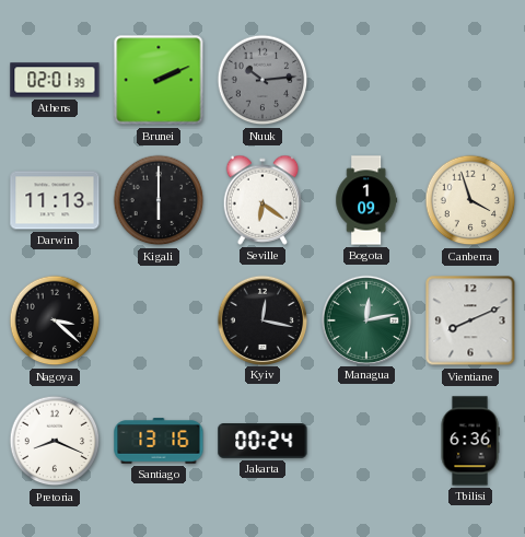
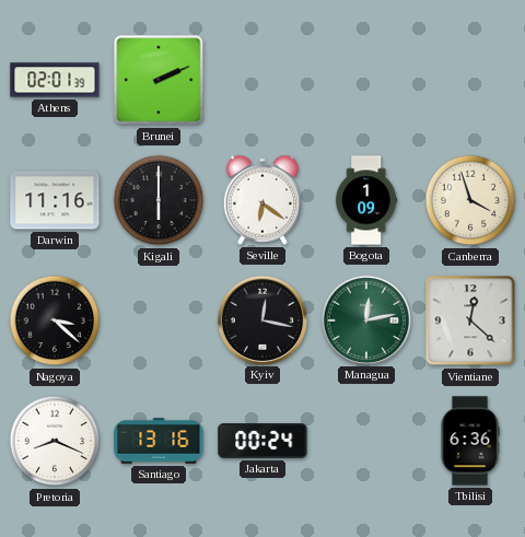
Nuuk: 10:14 -> none
Darwin: 11:13 -> 11:16
Vientiane: 8:11 -> 12:22
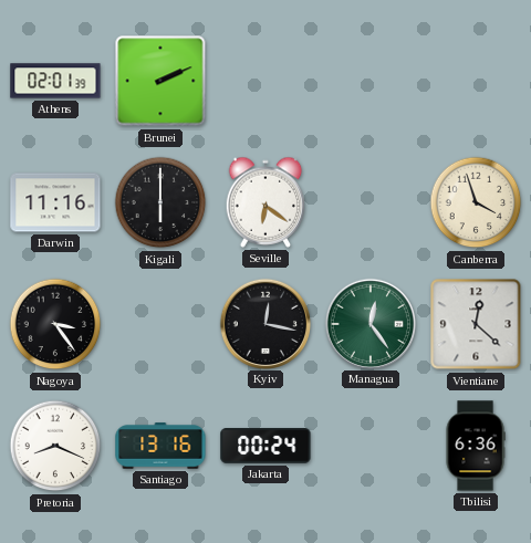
Bogota: 1:09 -> none
Nagoya: 3:22 -> 3:24
Managua: 12:13 -> 12:24
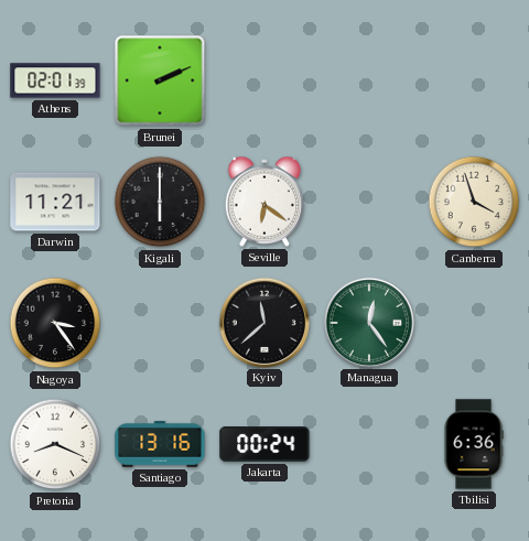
Darwin: 11:16 -> 11:21
Kyiv: 12:17 -> 11:38
Vientiane: 12:22 -> none
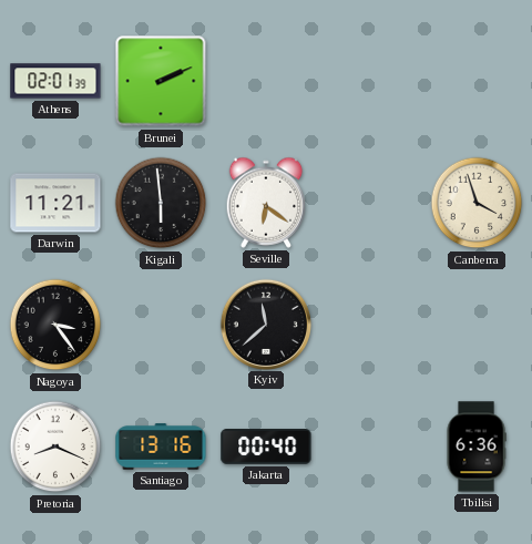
Kigali: 6:00 -> 5:59
Managua: 12:24 -> none
Jakarta: 00:24 -> 00:40
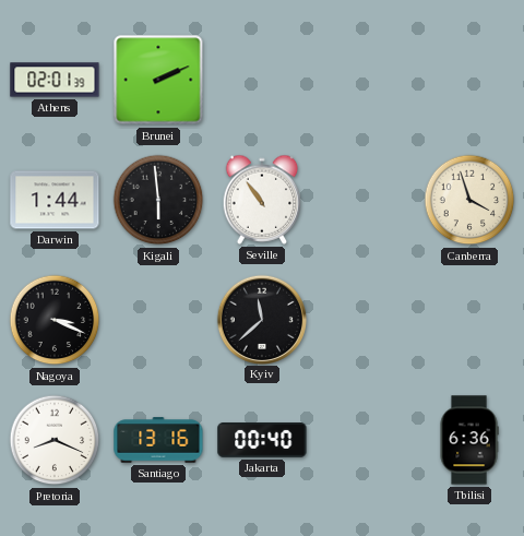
Darwin: 11:21 -> 1:44
Seville: 6:21 -> 10:54
Nagoya: 3:24 -> 3:19
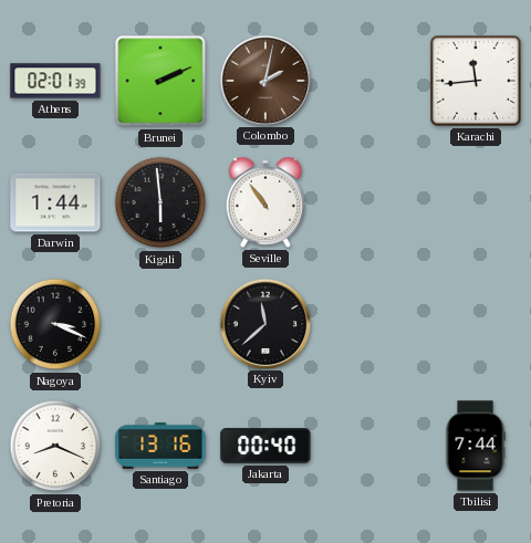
Colombo: none -> 2:02
Karachi: none -> 11:44
Canberra: 3:57 -> none
Tbilisi: 6:36 -> 7:44
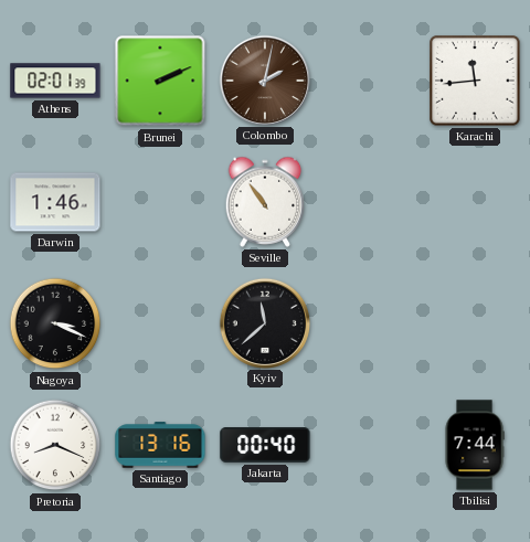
Darwin: 1:44 -> 1:46
Kigali: 5:59 -> none
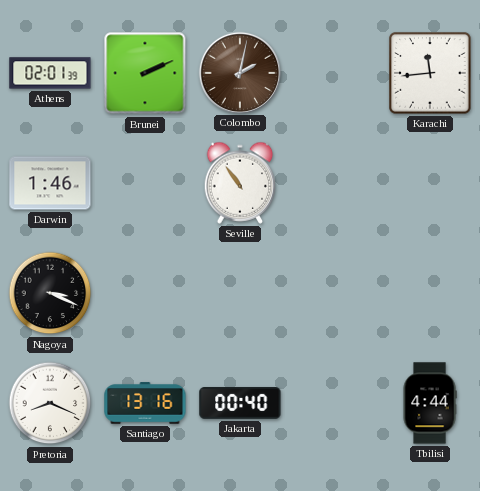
Kyiv: 11:38 -> none
Tbilisi: 7:44 -> 4:44
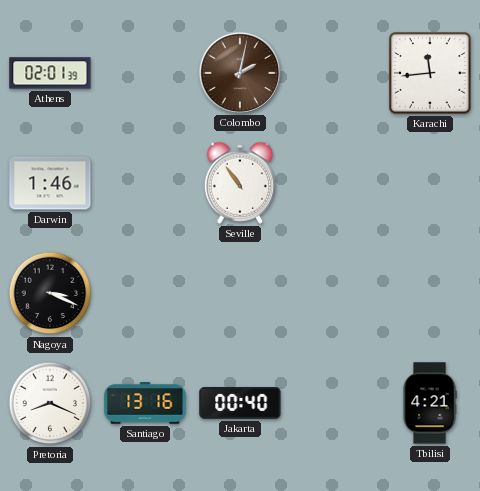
Brunei: 2:11 -> none
Tbilisi: 4:44 -> 4:21
